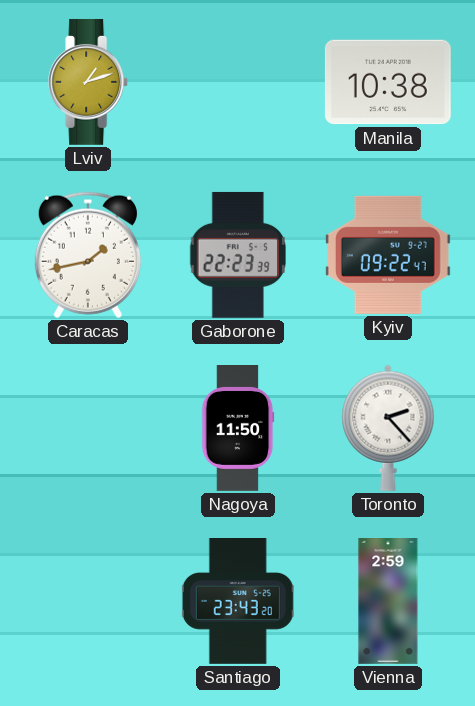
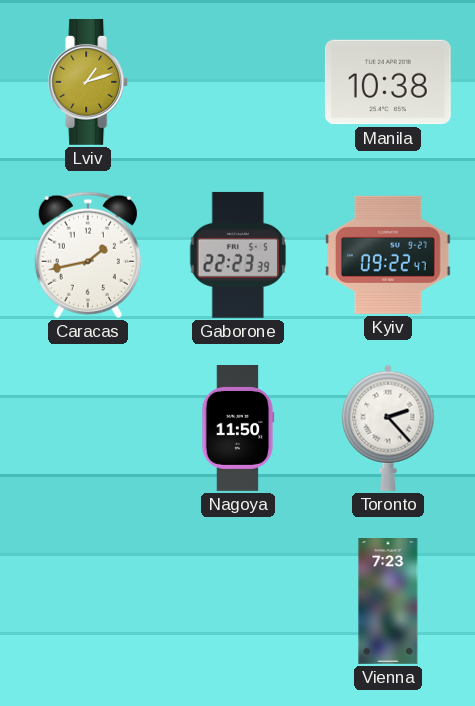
Santiago: 23:43 -> none
Vienna: 2:59 -> 7:23
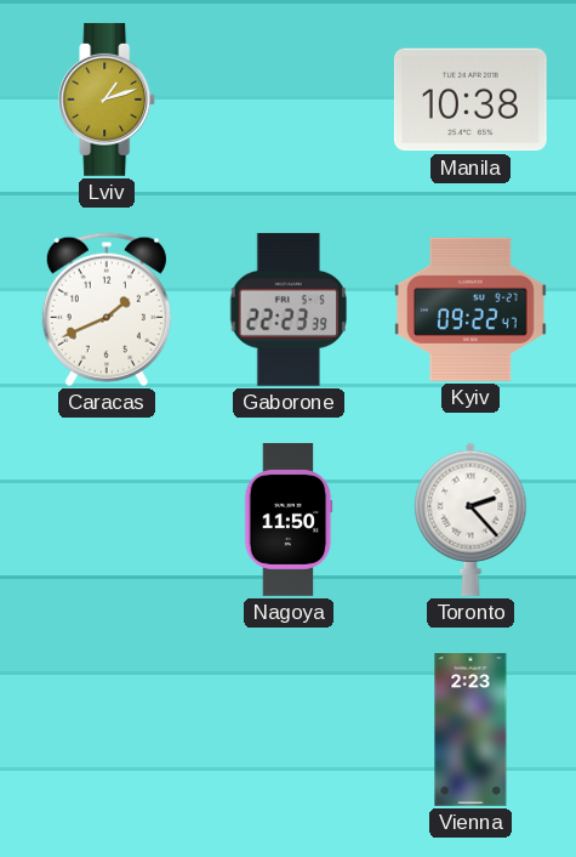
Caracas: 1:43 -> 1:41
Vienna: 7:23 -> 2:23
